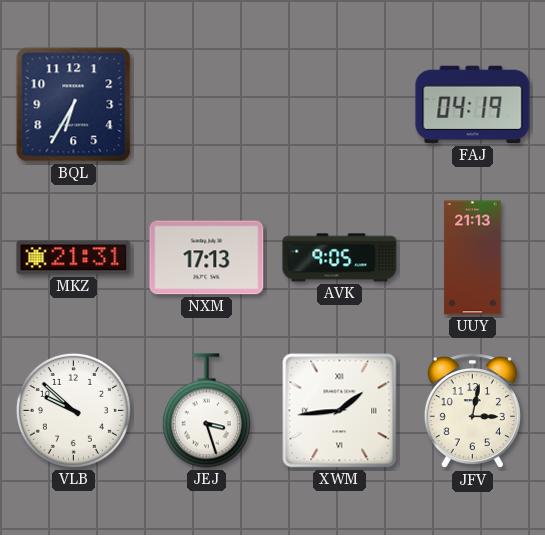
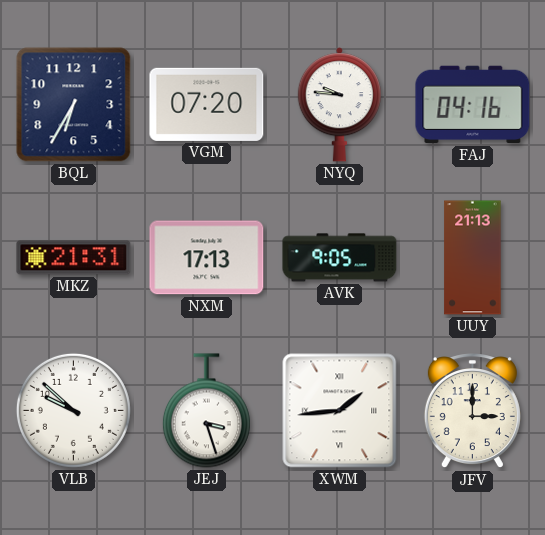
VGM: none -> 07:20
NYQ: none -> 9:46
FAJ: 04:19 -> 04:16
JFV: 3:02 -> 3:00
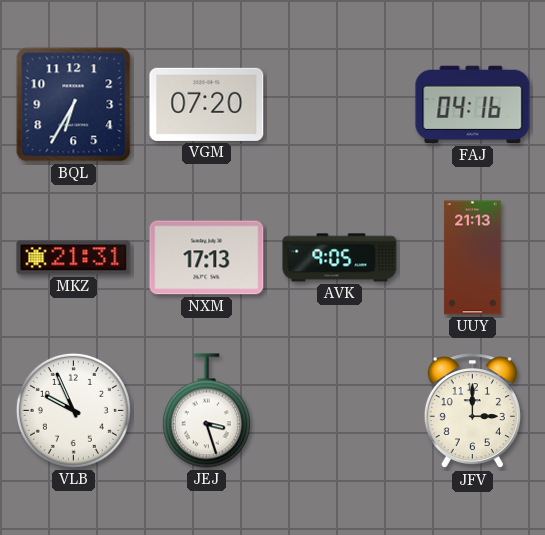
NYQ: 9:46 -> none
VLB: 9:52 -> 9:56
XWM: 1:44 -> none
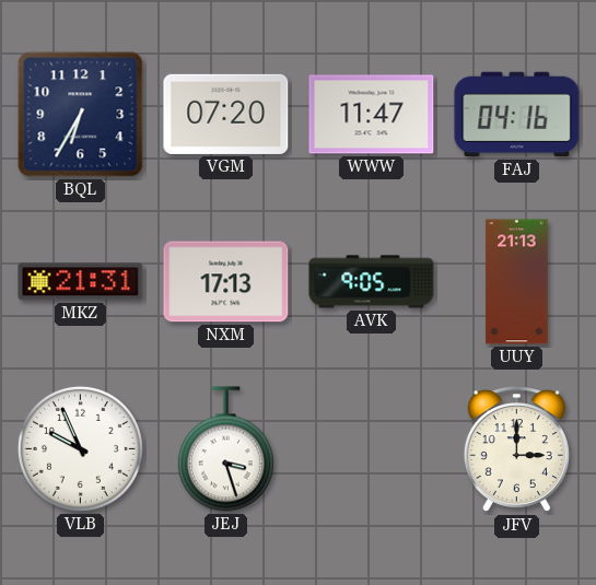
WWW: none -> 11:47
